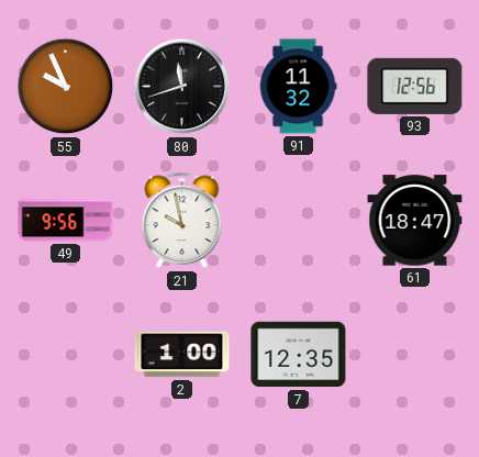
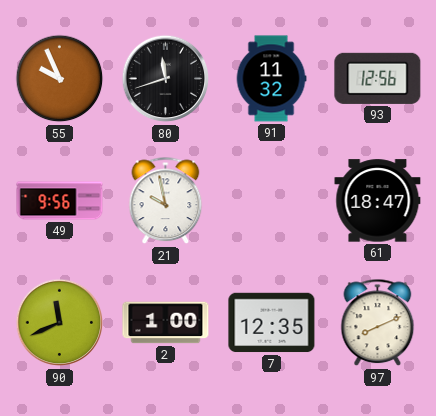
90: none -> 11:41
97: none -> 8:11
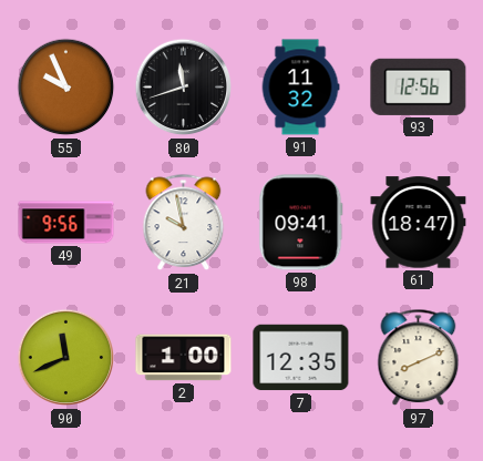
98: none -> 09:41
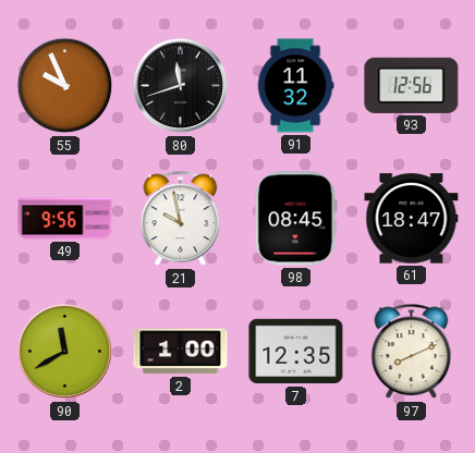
98: 09:41 -> 08:45
90: 11:41 -> 11:40
